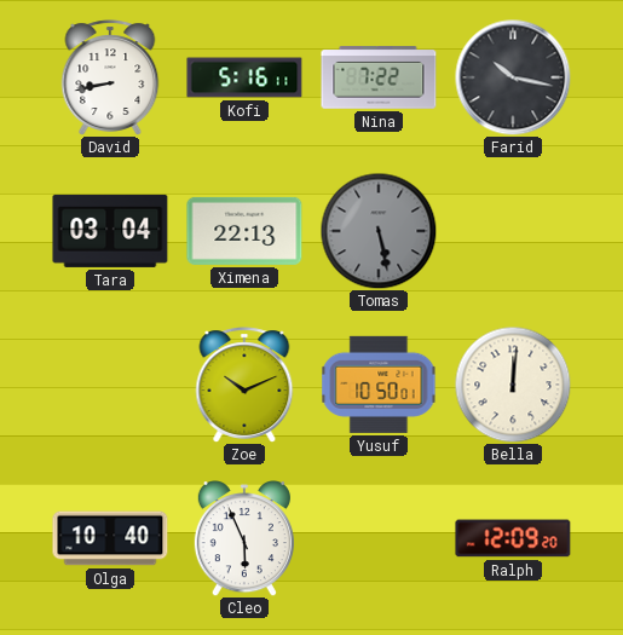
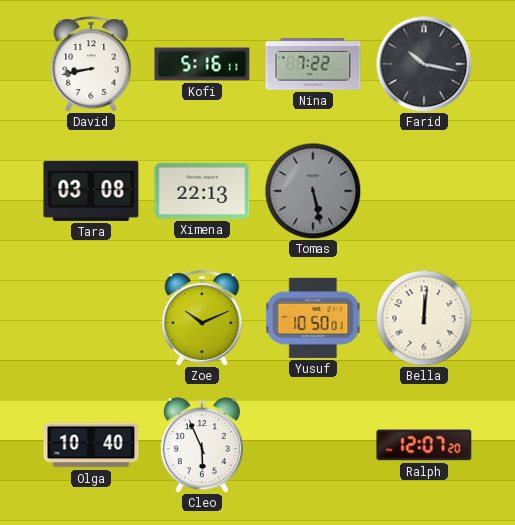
Tara: 03:04 -> 03:08
Ralph: 12:09 -> 12:07
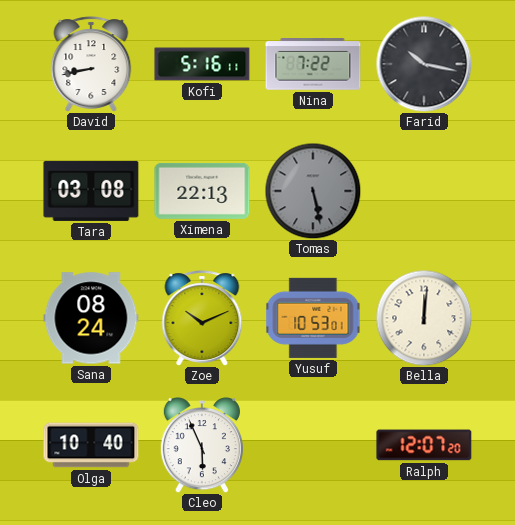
Sana: none -> 08:24
Yusuf: 10:50 -> 10:53
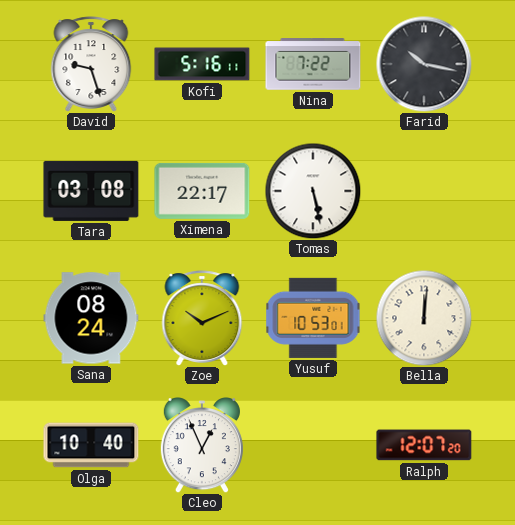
David: 8:43 -> 9:27
Ximena: 22:13 -> 22:17
Tomas dial: grey -> white
Cleo: 5:56 -> 12:56
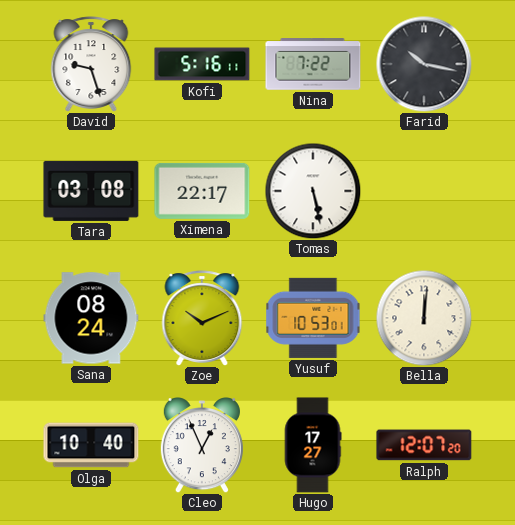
Hugo: none -> 17:27
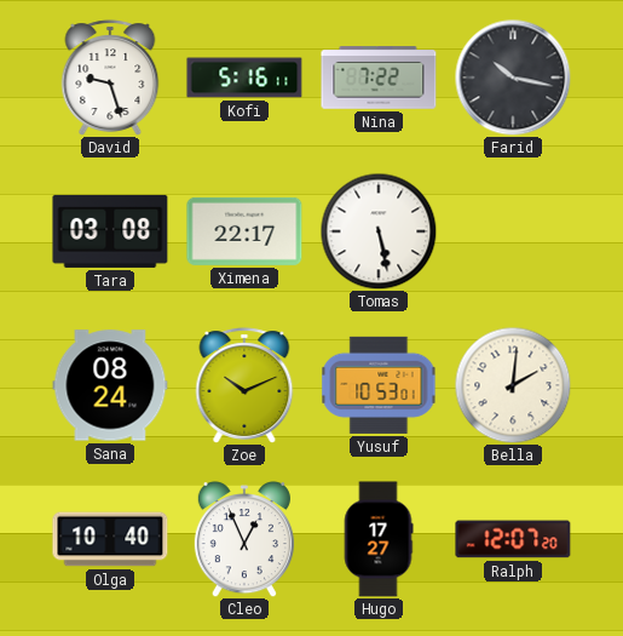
Bella: 12:01 -> 2:01
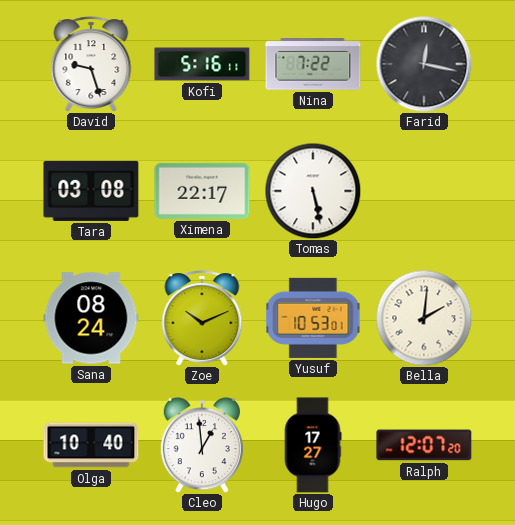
Farid: 10:17 -> 12:17
Cleo: 12:56 -> 12:59
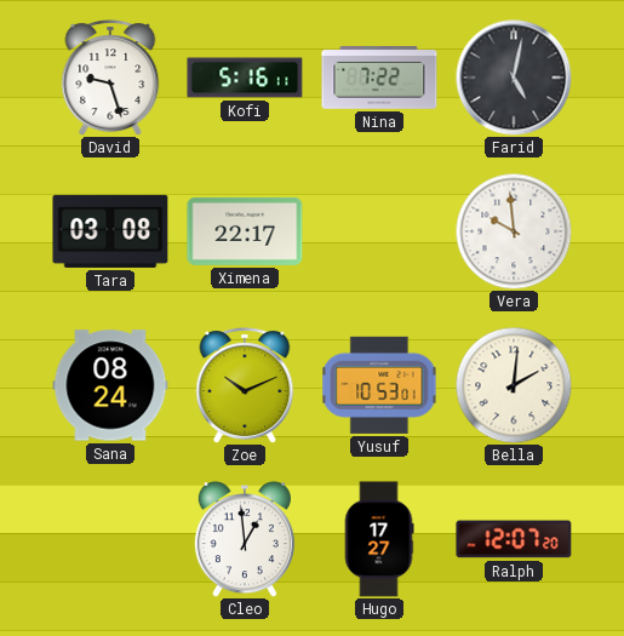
Farid: 12:17 -> 5:02
Tomas: 5:28 -> none
Vera: none -> 9:59
Olga: 10:40 -> none
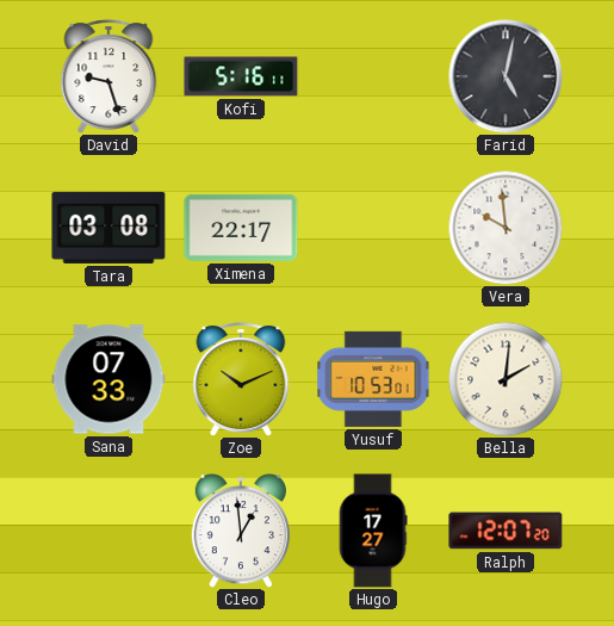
Nina: 7:22 -> none
Sana: 08:24 -> 07:33
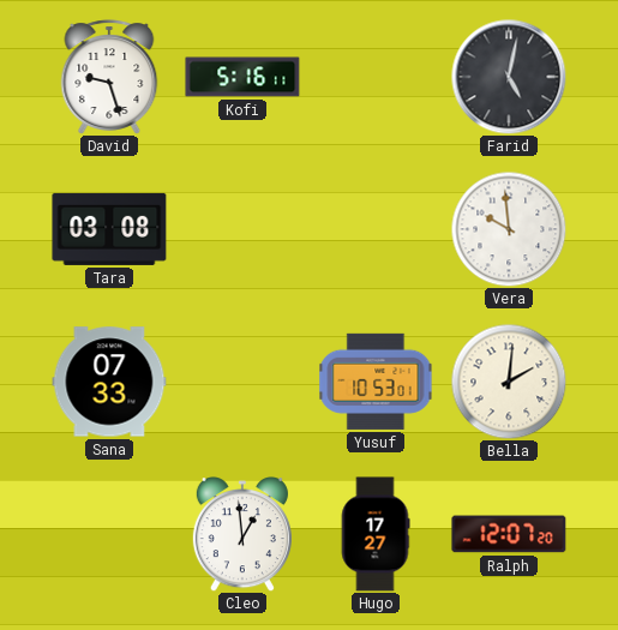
Ximena: 22:17 -> none
Zoe: 10:11 -> none
